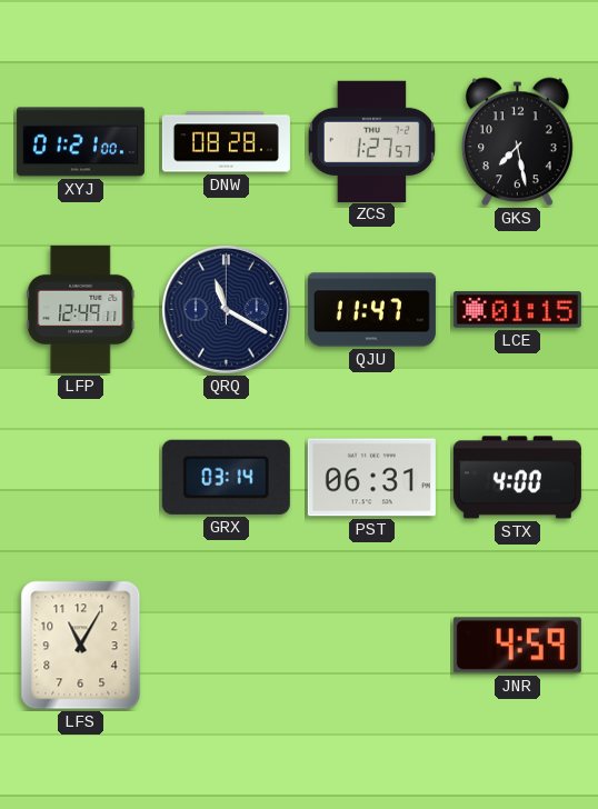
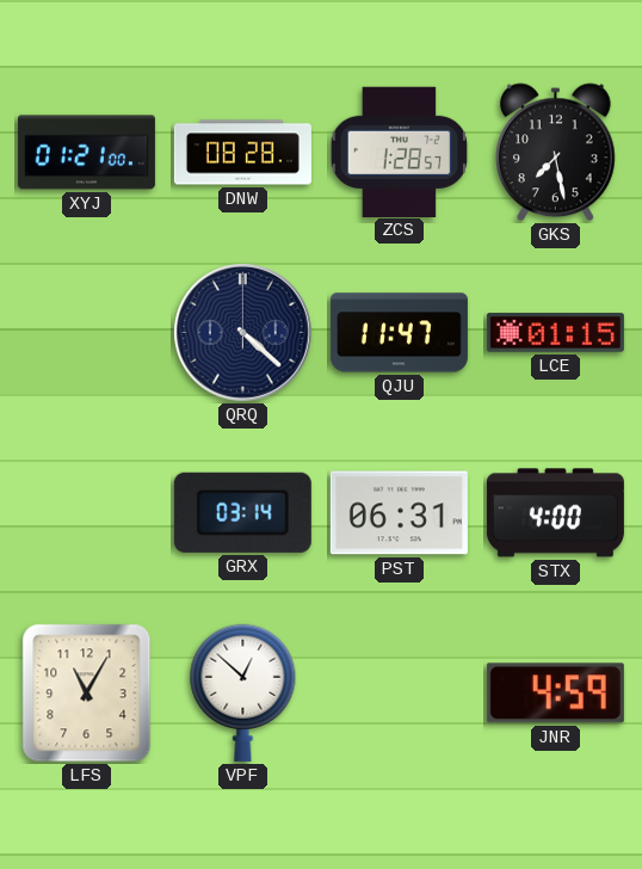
ZCS: 1:27 -> 1:28
LFP: 12:49 -> none
QRQ: 11:20 -> 4:22
VPF: none -> 12:52
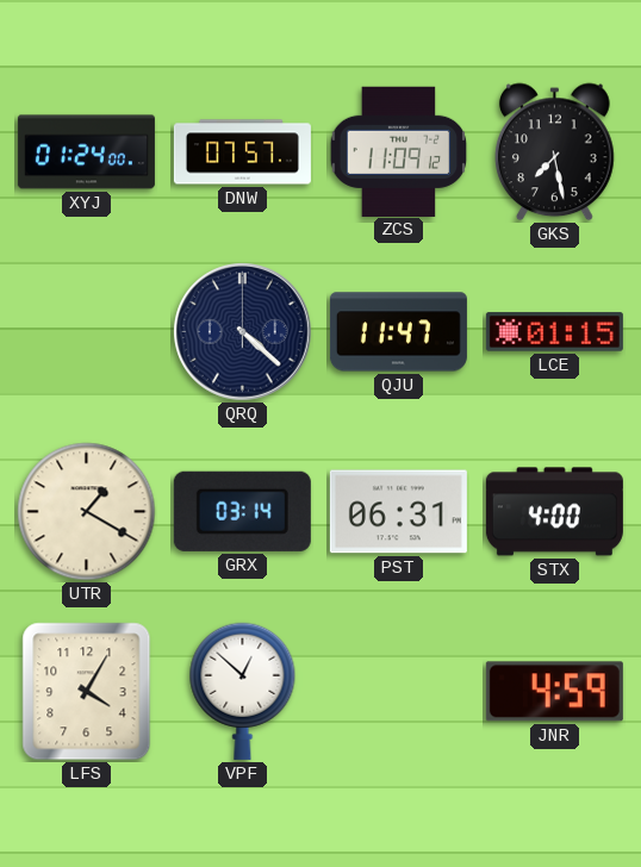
XYJ: 01:21 -> 01:24
DNW: 08:28 -> 07:57
ZCS: 1:28 -> 11:09
UTR: none -> 1:20
LFS: 11:05 -> 4:05
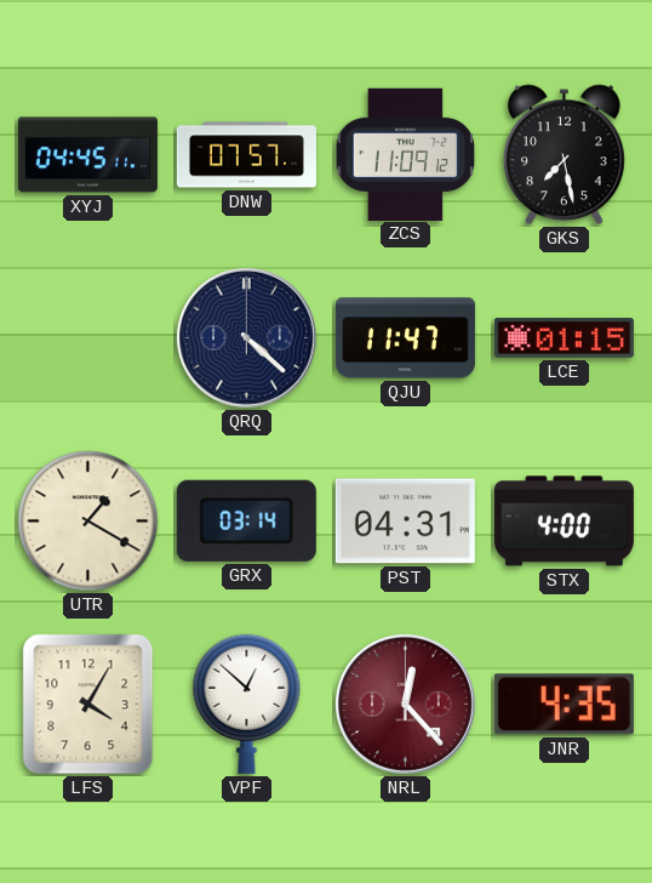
XYJ: 01:24 -> 04:45
PST: 06:31 -> 04:31
NRL: none -> 12:23
JNR: 4:59 -> 4:35
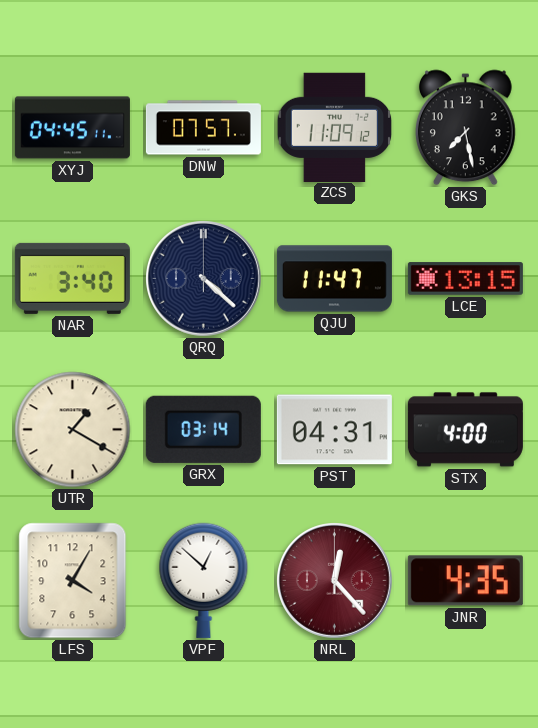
NAR: none -> 3:40
LCE: 01:15 -> 13:15
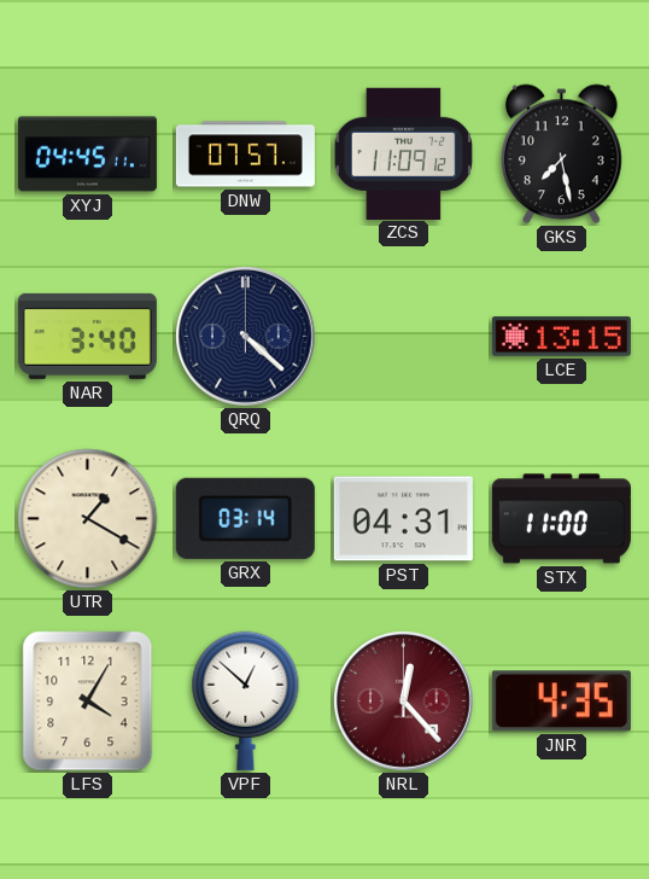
QJU: 11:47 -> none
STX: 4:00 -> 11:00
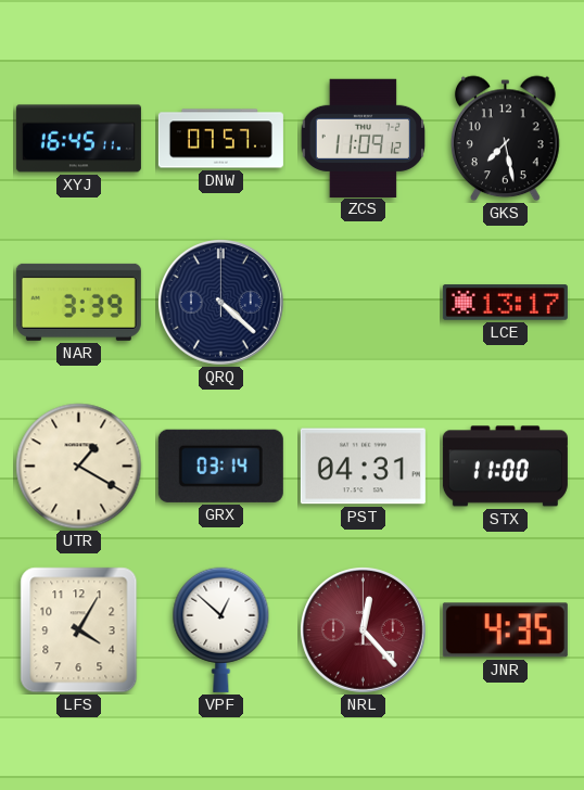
XYJ: 04:45 -> 16:45
NAR: 3:40 -> 3:39
LCE: 13:15 -> 13:17
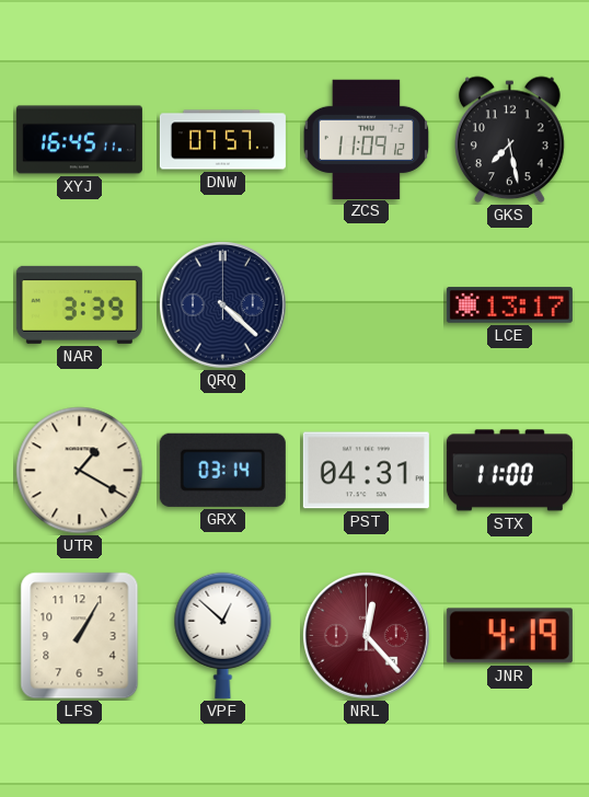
LFS: 4:05 -> 1:05
JNR: 4:35 -> 4:19
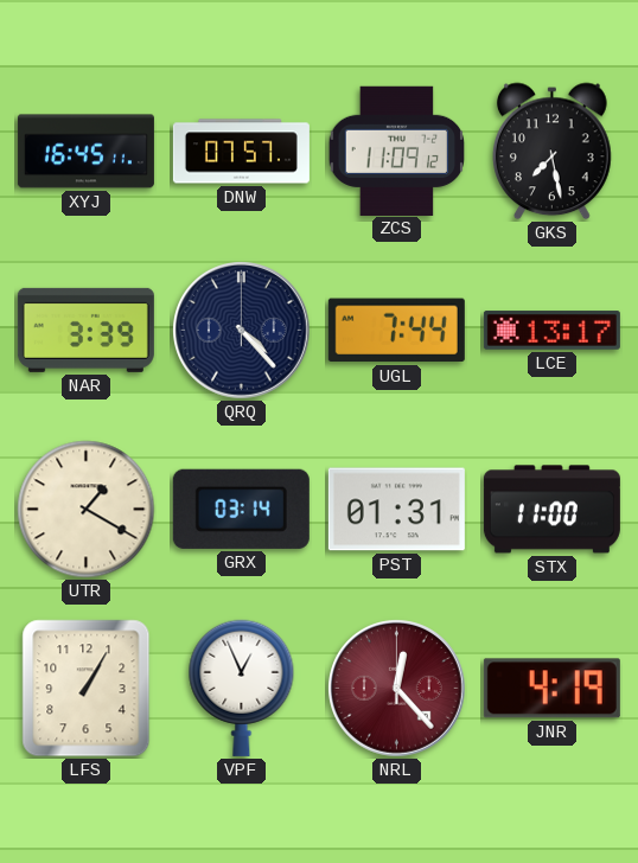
QRQ: 4:22 -> 4:23
UGL: none -> 7:44
PST: 04:31 -> 01:31
VPF: 12:52 -> 12:56
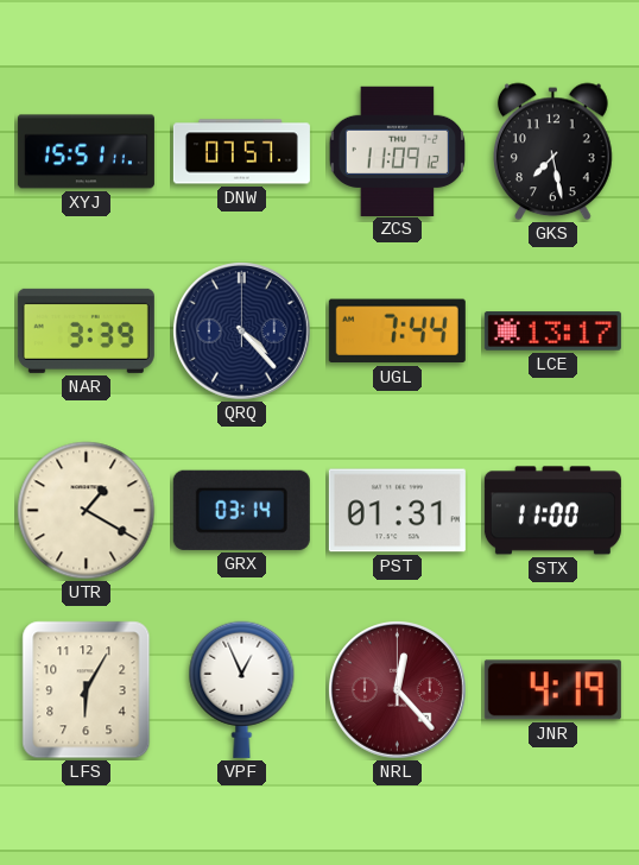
XYJ: 16:45 -> 15:51
LFS: 1:05 -> 6:05
